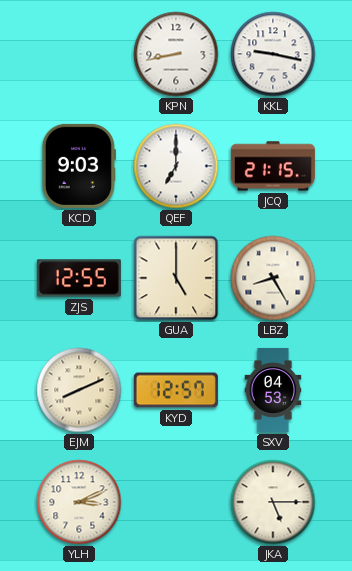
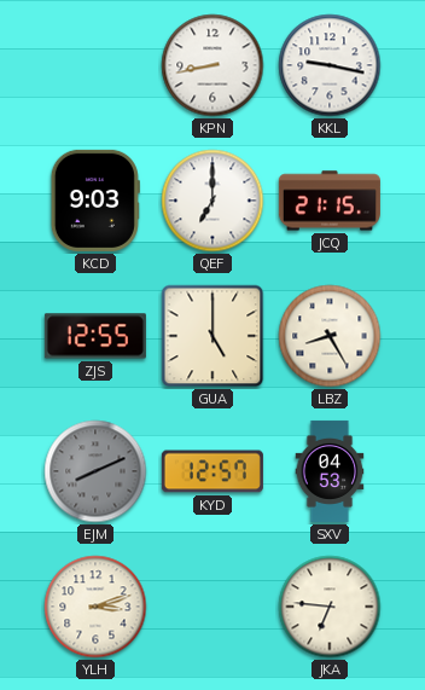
EJM dial: cream -> grey
YLH: 3:11 -> 3:12
JKA: 5:15 -> 6:46
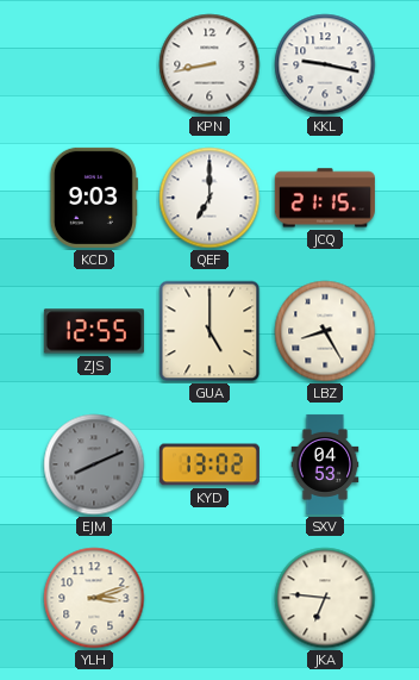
KYD: 12:57 -> 13:02
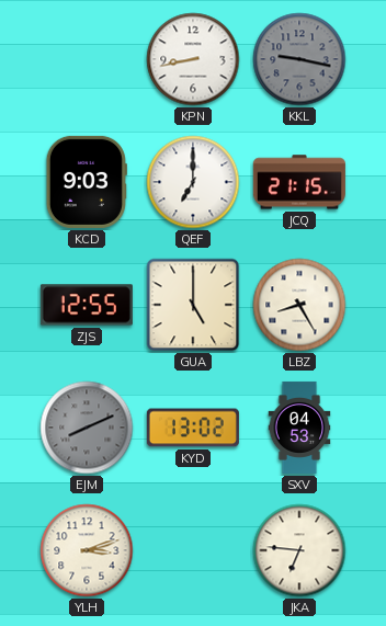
KKL dial: white -> grey
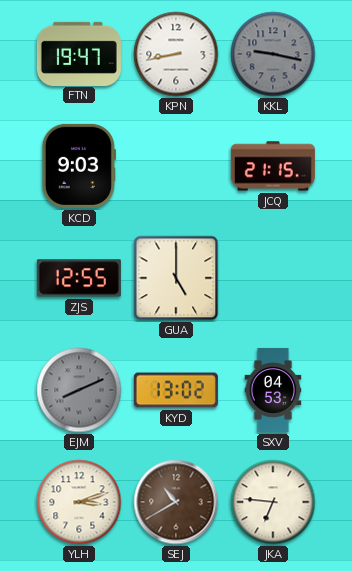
FTN: none -> 19:47
QEF: 7:00 -> none
LBZ: 8:25 -> none
SEJ: none -> 10:40
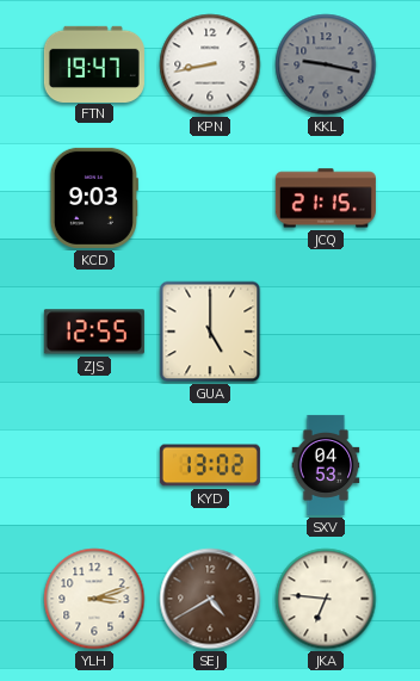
EJM: 8:11 -> none
SEJ: 10:40 -> 4:40
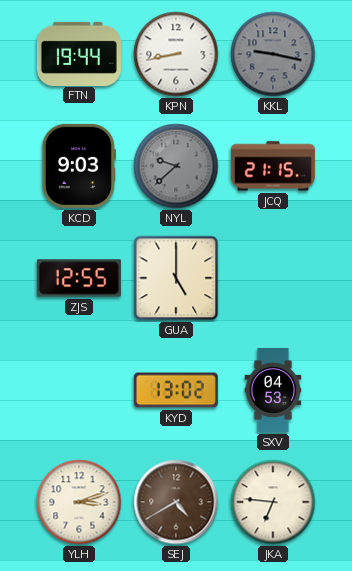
FTN: 19:47 -> 19:44
NYL: none -> 9:38
